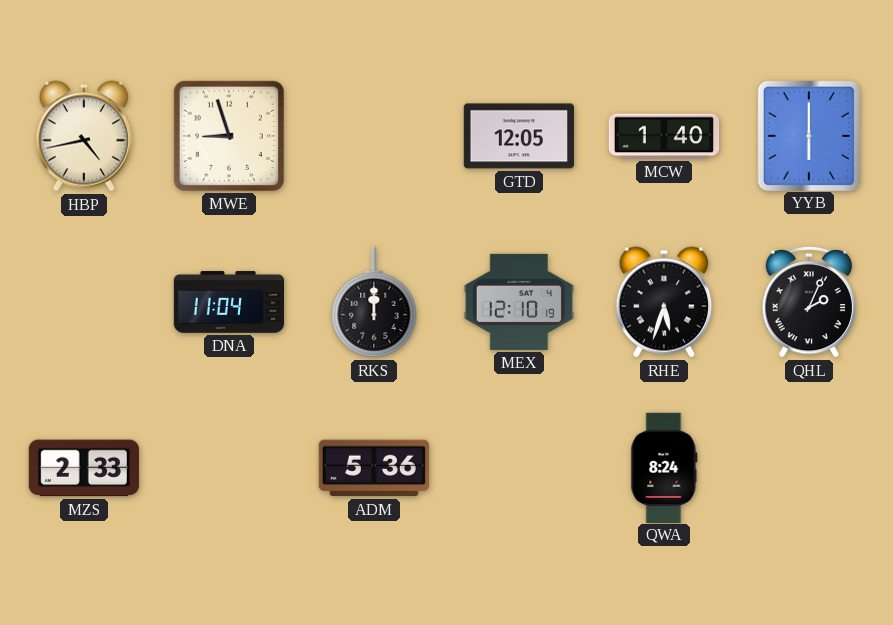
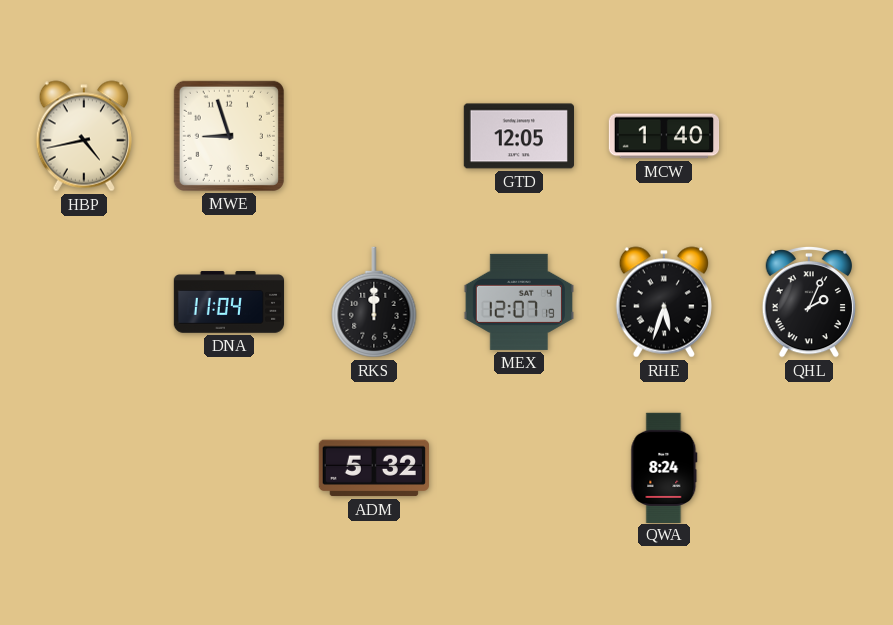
YYB: 6:00 -> none
MEX: 12:10 -> 12:07
MZS: 2:33 -> none
ADM: 5:36 -> 5:32
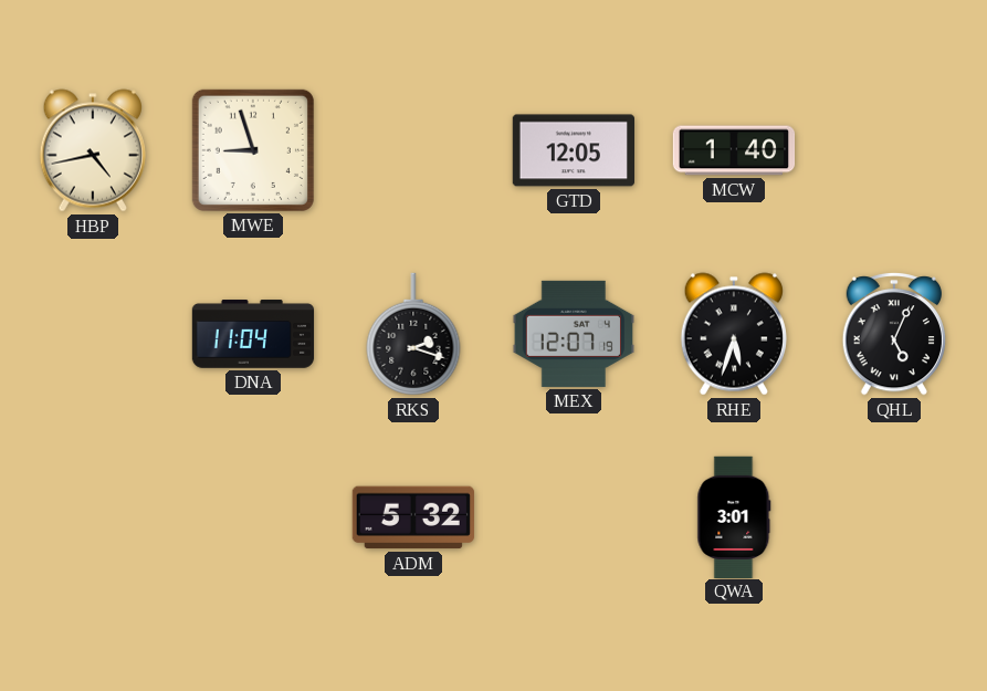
RKS: 12:00 -> 2:18
QHL: 2:04 -> 5:04
QWA: 8:24 -> 3:01
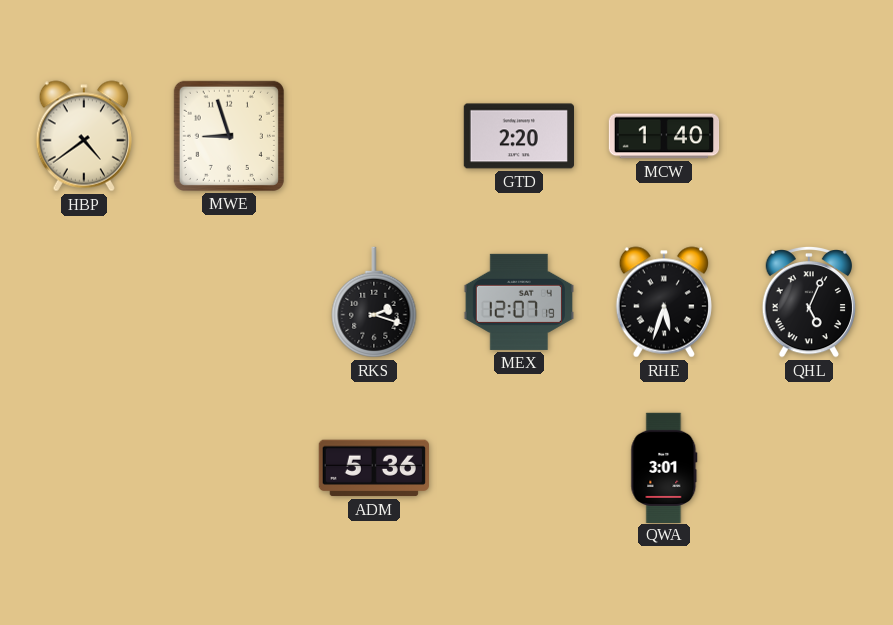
HBP: 4:43 -> 4:39
GTD: 12:05 -> 2:20
DNA: 11:04 -> none
ADM: 5:32 -> 5:36
